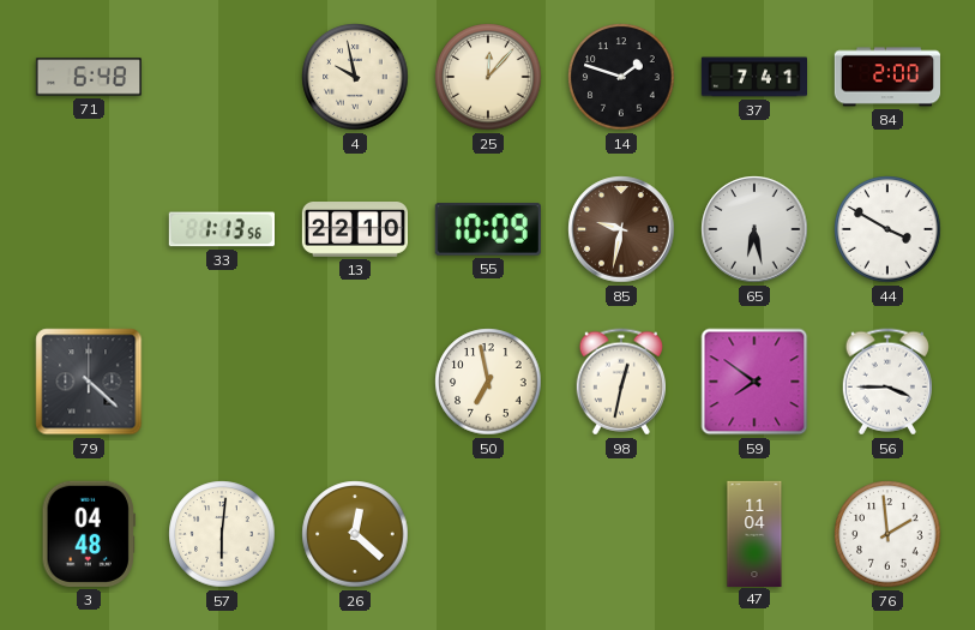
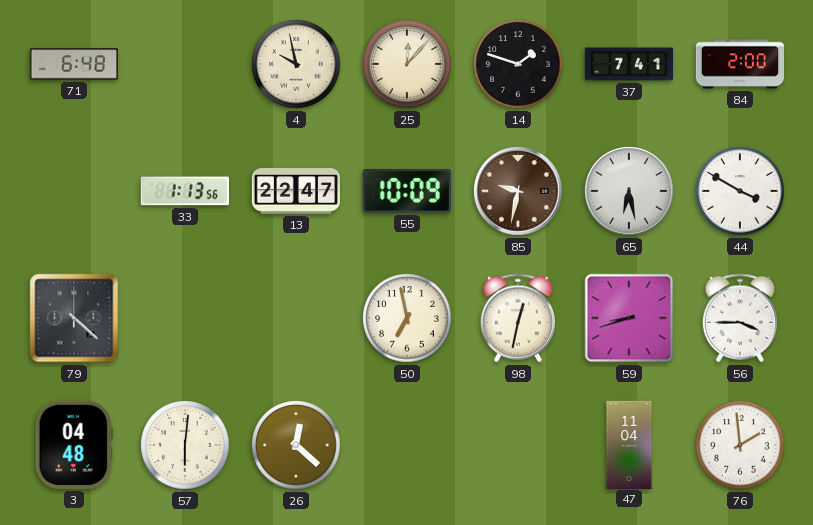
13: 22:10 -> 22:47
59: 7:51 -> 8:42
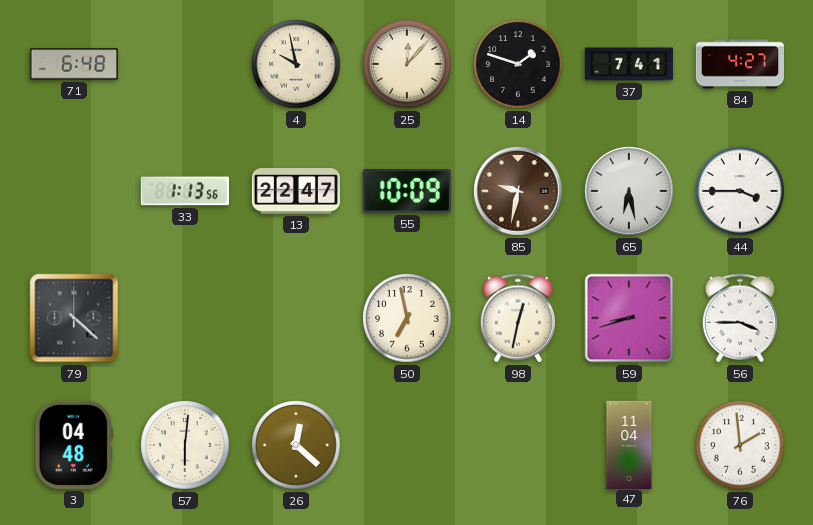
84: 2:00 -> 4:27
44: 3:50 -> 3:45
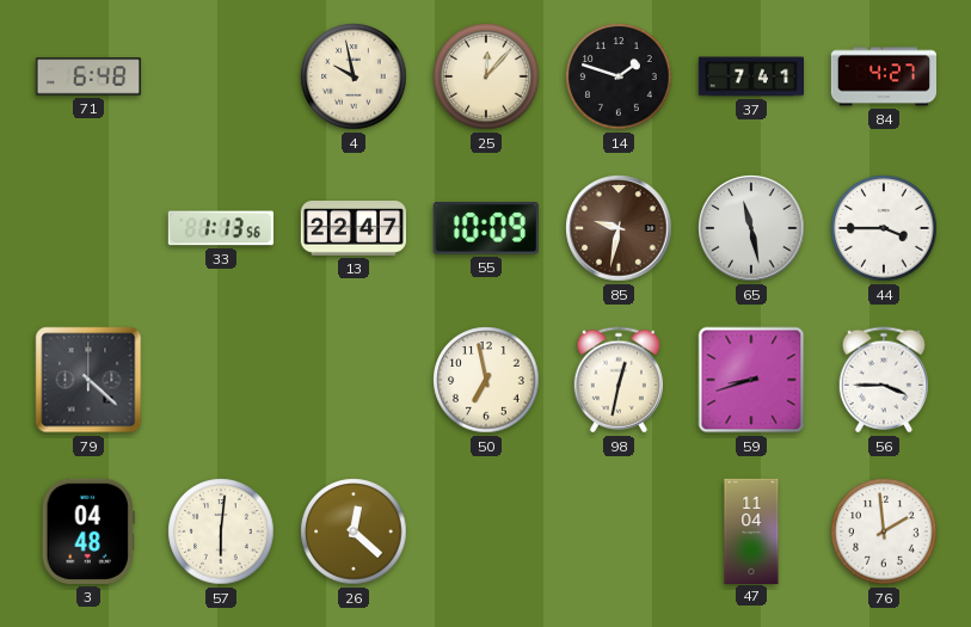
65: 6:28 -> 11:28
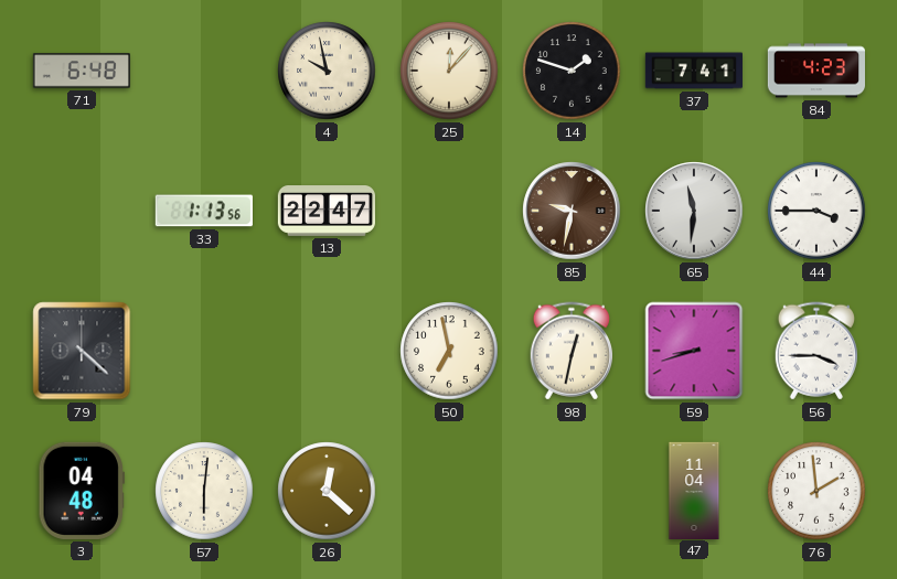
84: 4:27 -> 4:23
55: 10:09 -> none
65: 11:28 -> 11:31
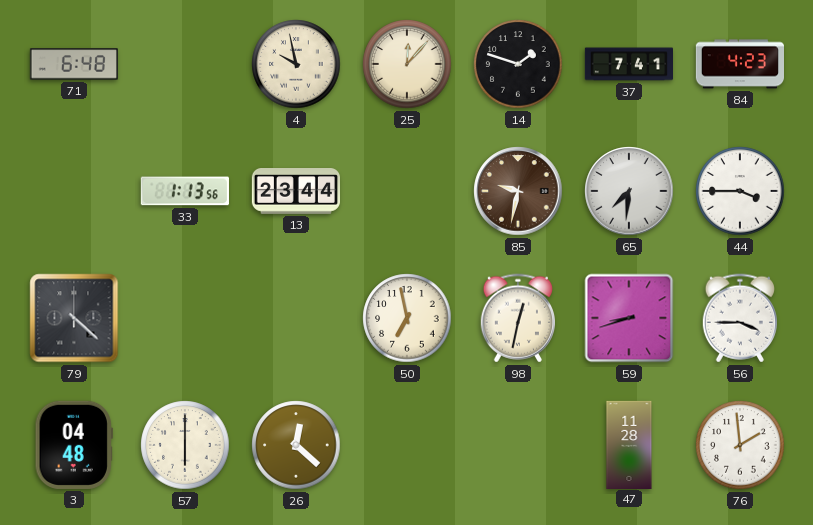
13: 22:47 -> 23:44
65: 11:31 -> 7:31
57: 6:01 -> 6:00
47: 11:04 -> 11:28
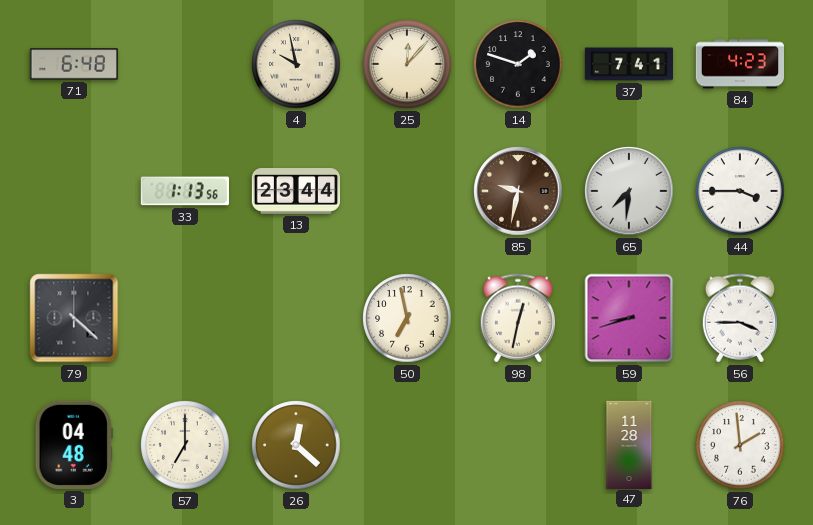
57: 6:00 -> 7:00
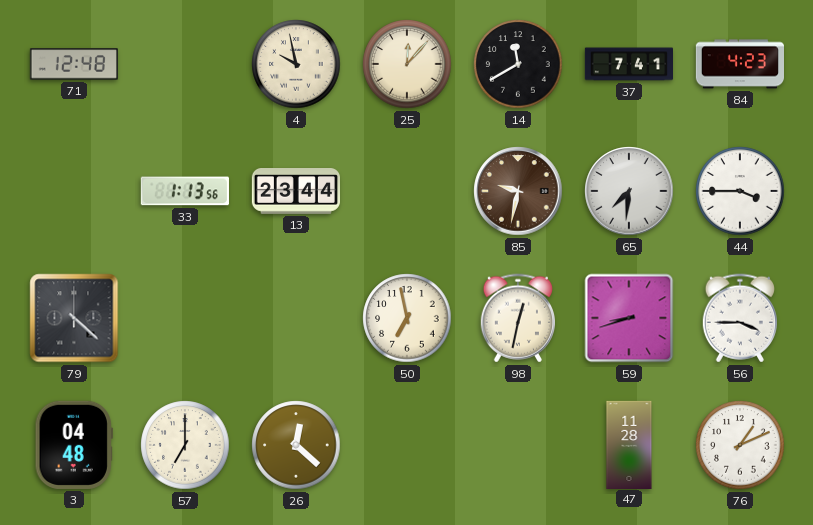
71: 6:48 -> 12:48
14: 1:48 -> 11:40
76: 1:59 -> 1:11
